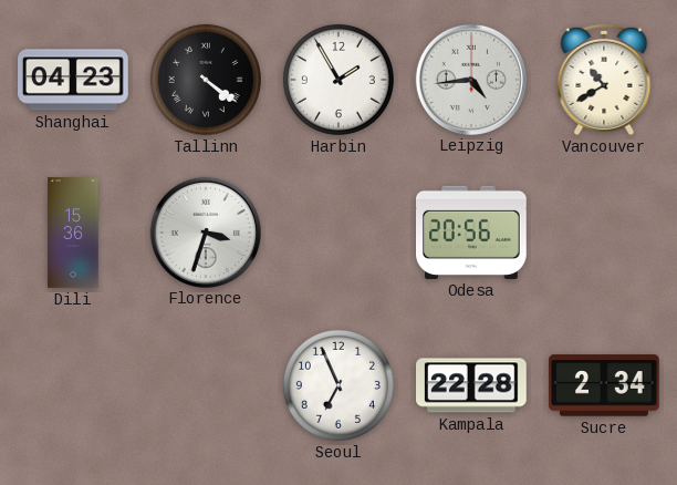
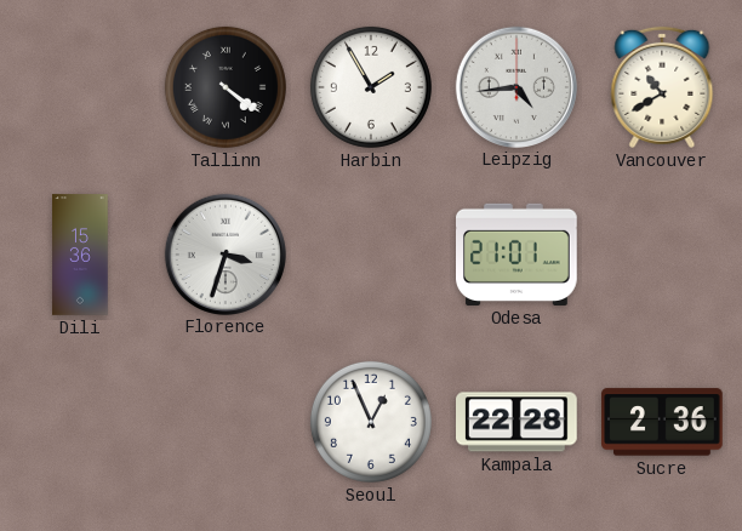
Shanghai: 04:23 -> none
Odesa: 20:56 -> 21:01
Seoul: 6:56 -> 12:56
Sucre: 2:34 -> 2:36
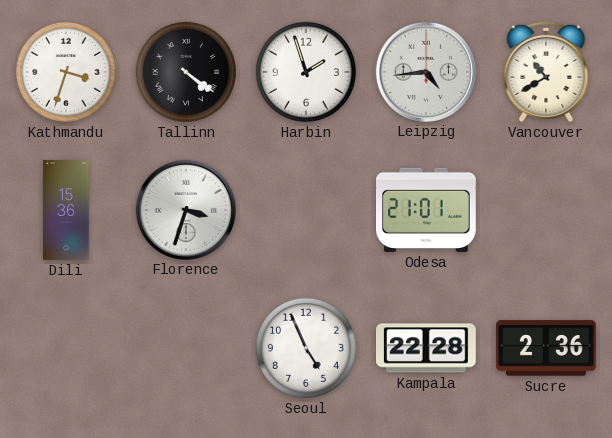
Kathmandu: none -> 3:33
Harbin: 1:55 -> 1:57
Seoul: 12:56 -> 4:56
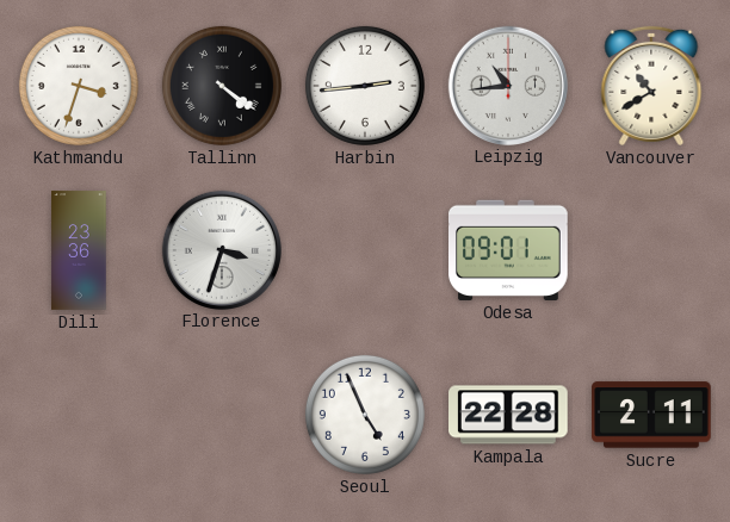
Harbin: 1:57 -> 2:44
Leipzig: 4:44 -> 10:44
Dili: 15:36 -> 23:36
Odesa: 21:01 -> 09:01
Sucre: 2:36 -> 2:11
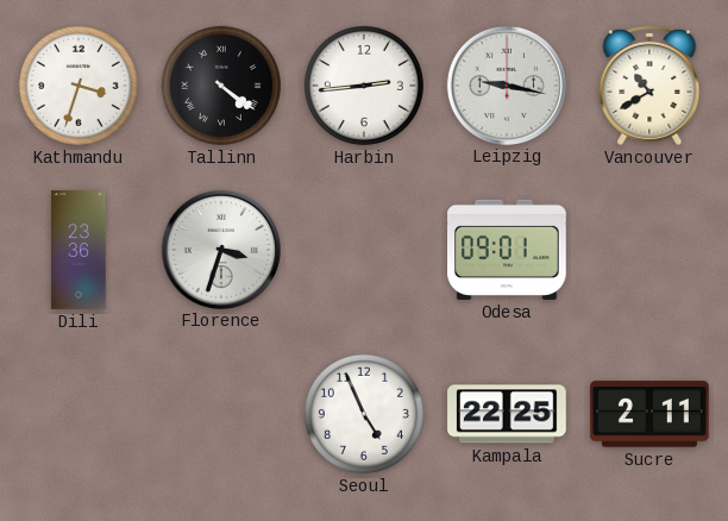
Leipzig: 10:44 -> 9:17
Kampala: 22:28 -> 22:25
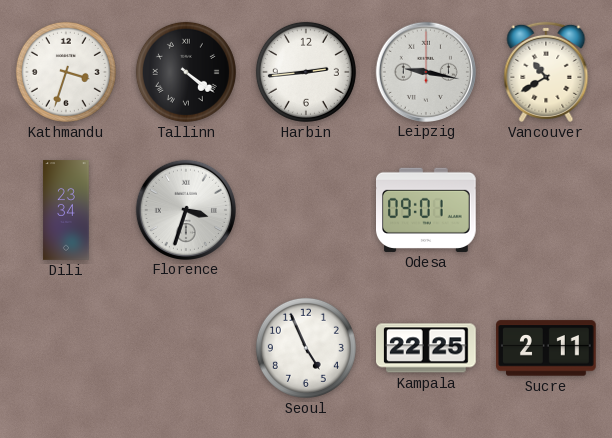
Dili: 23:36 -> 23:34
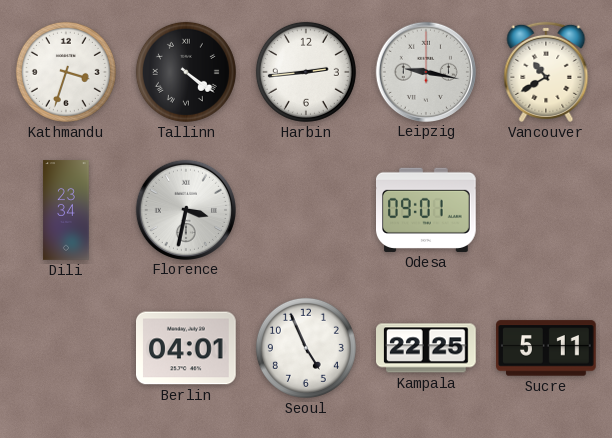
Florence: 3:33 -> 3:32
Berlin: none -> 04:01
Sucre: 2:11 -> 5:11
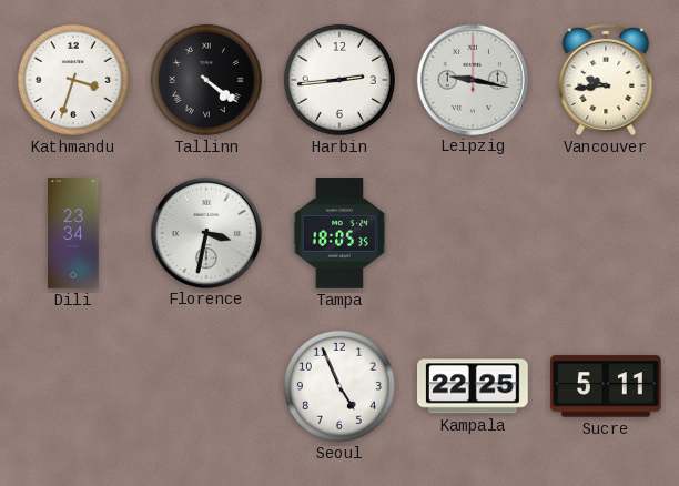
Vancouver: 10:40 -> 9:44
Tampa: none -> 18:05
Odesa: 09:01 -> none
Berlin: 04:01 -> none
